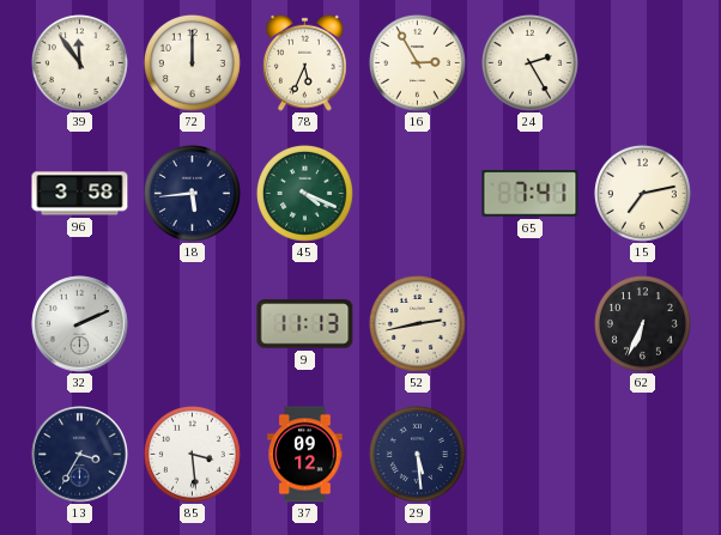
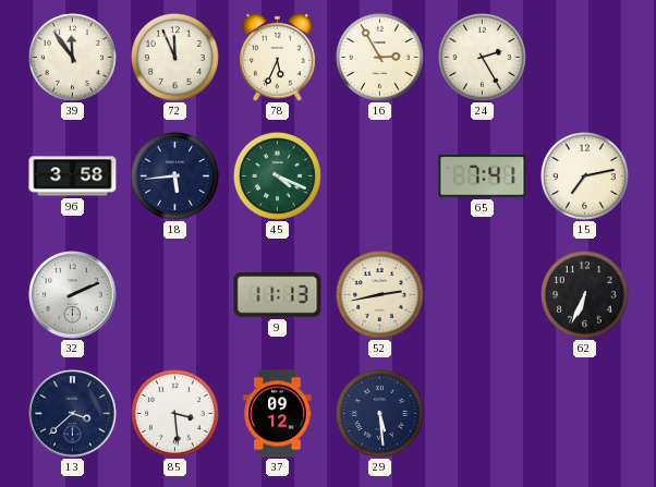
72: 12:00 -> 11:56
13: 3:35 -> 3:38
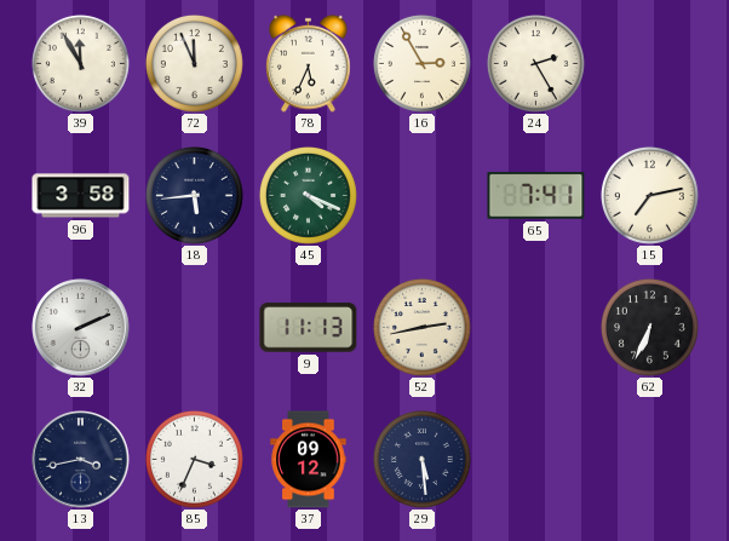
39: 11:54 -> 11:55
13: 3:38 -> 3:43
85: 3:29 -> 3:34
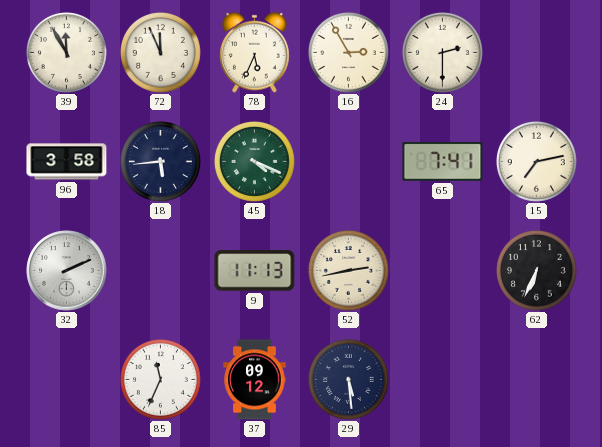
24: 2:25 -> 2:30
13: 3:43 -> none
85: 3:34 -> 11:34
